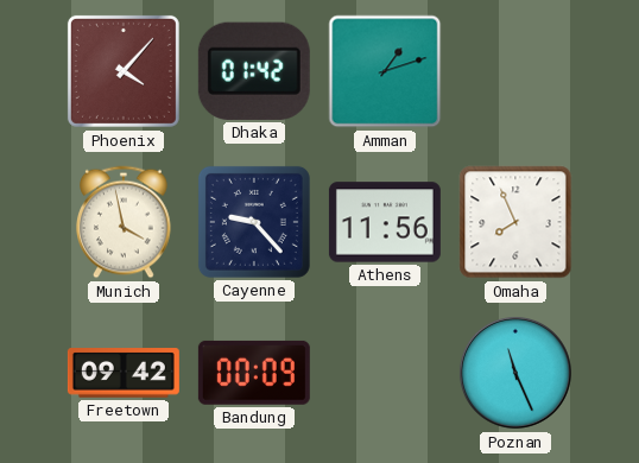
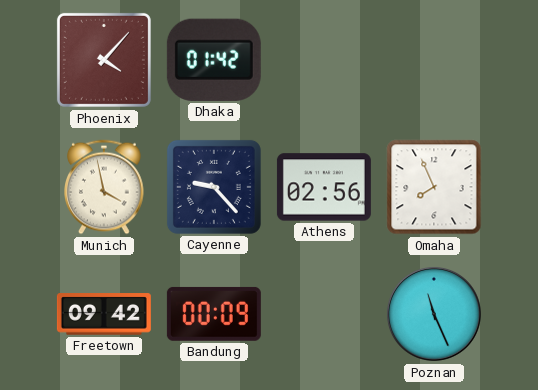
Amman: 1:12 -> none
Athens: 11:56 -> 02:56
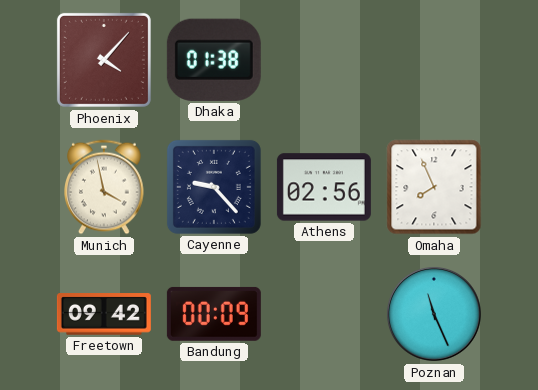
Dhaka: 01:42 -> 01:38
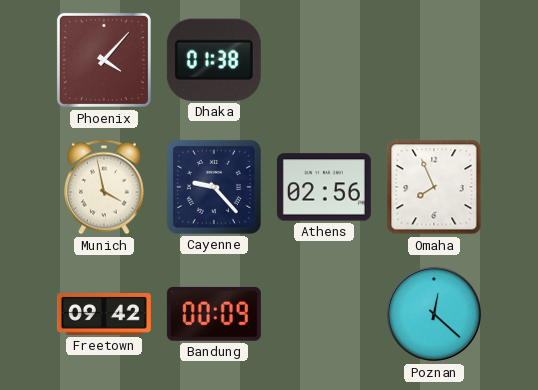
Poznan: 11:26 -> 12:22
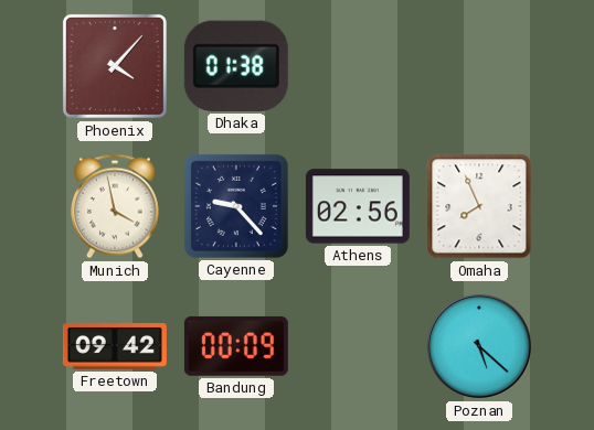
Poznan: 12:22 -> 5:22
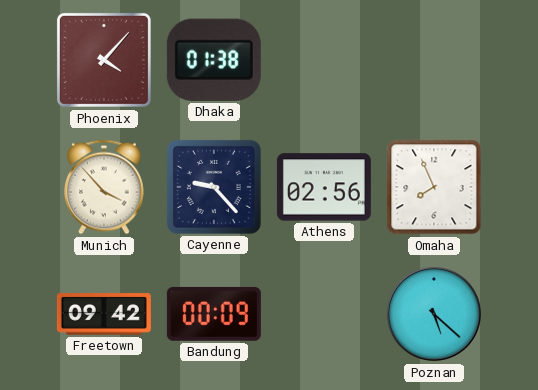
Munich: 3:58 -> 3:53
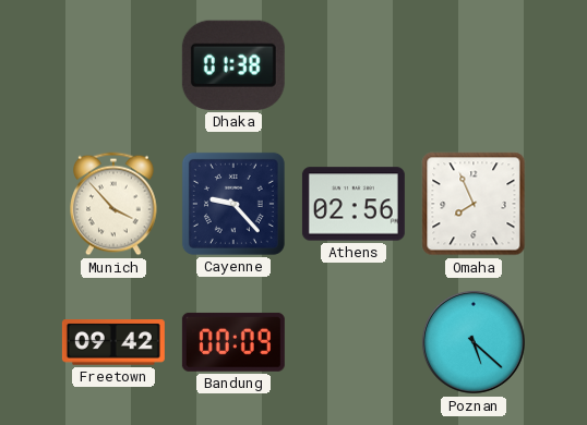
Phoenix: 4:07 -> none
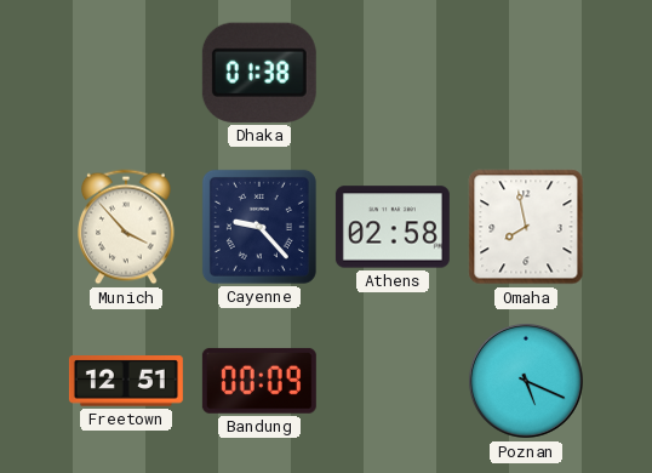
Athens: 02:56 -> 02:58
Omaha: 7:56 -> 7:58
Freetown: 09:42 -> 12:51
Poznan: 5:22 -> 5:19
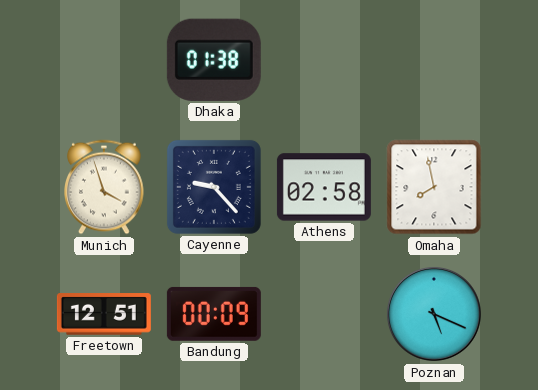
Munich: 3:53 -> 3:57
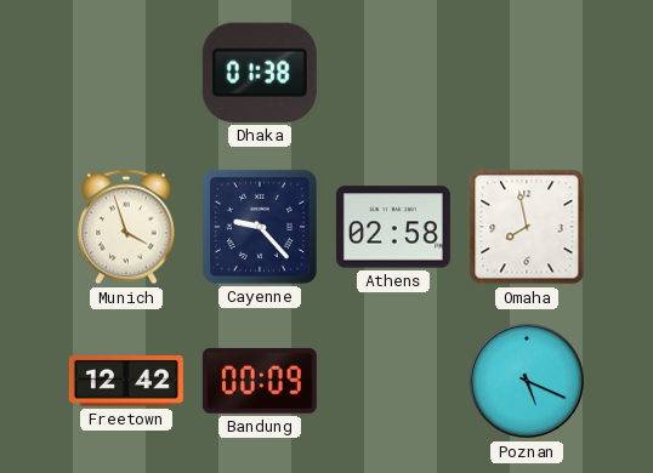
Freetown: 12:51 -> 12:42
